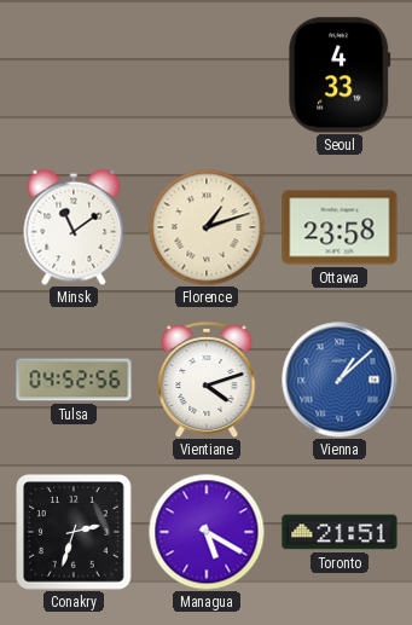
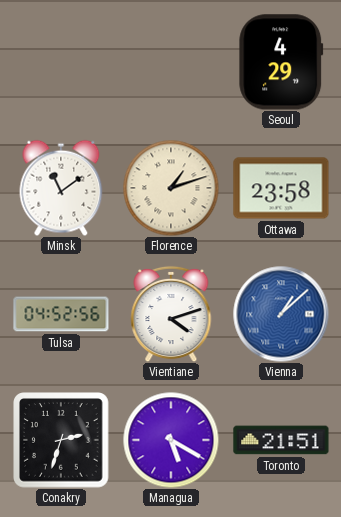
Seoul: 4:33 -> 4:29
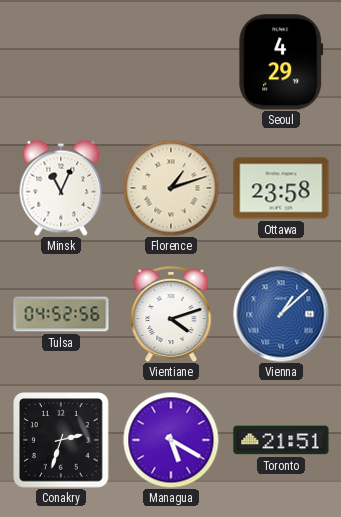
Minsk: 11:09 -> 11:04
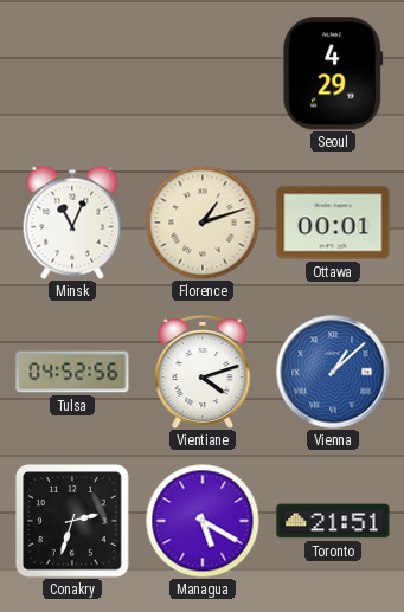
Ottawa: 23:58 -> 00:01
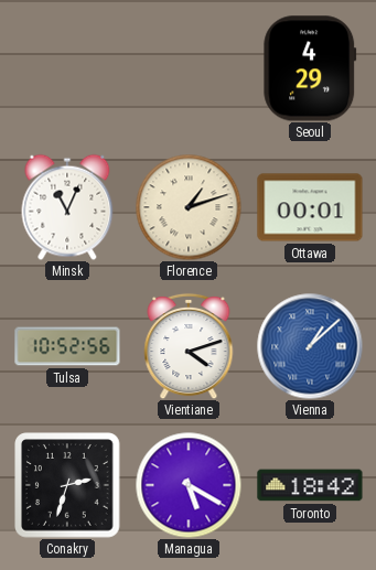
Tulsa: 04:52 -> 10:52
Toronto: 21:51 -> 18:42
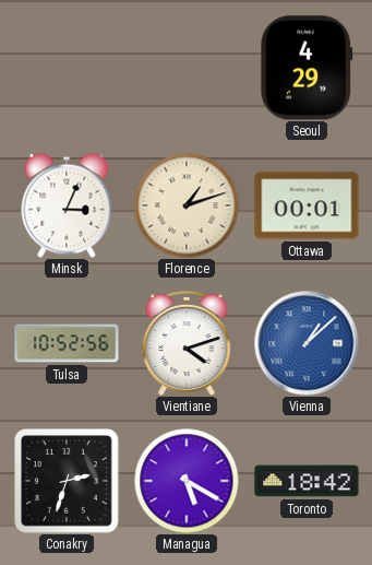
Minsk: 11:04 -> 3:04
